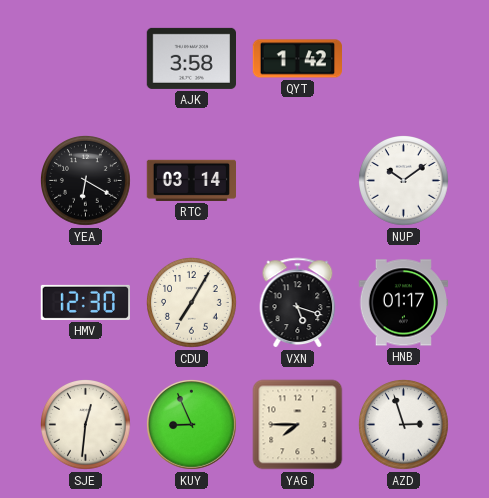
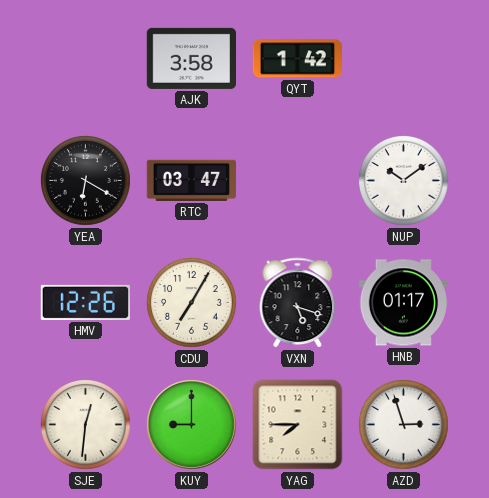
RTC: 03:14 -> 03:47
HMV: 12:30 -> 12:26
KUY: 8:56 -> 9:00
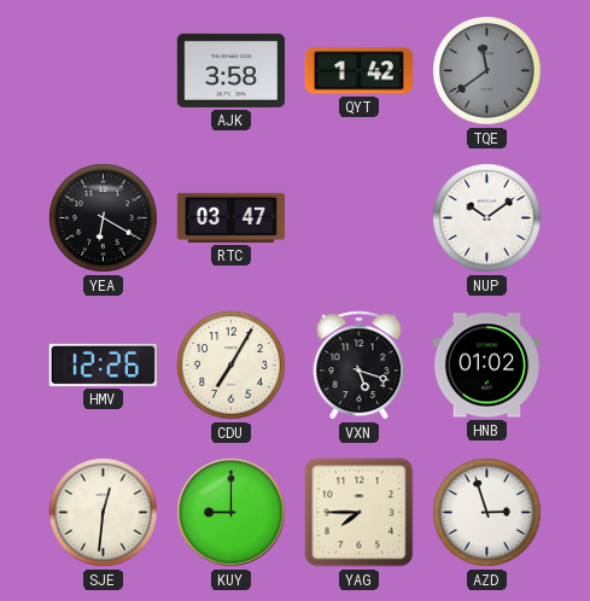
TQE: none -> 11:39
HNB: 01:17 -> 01:02
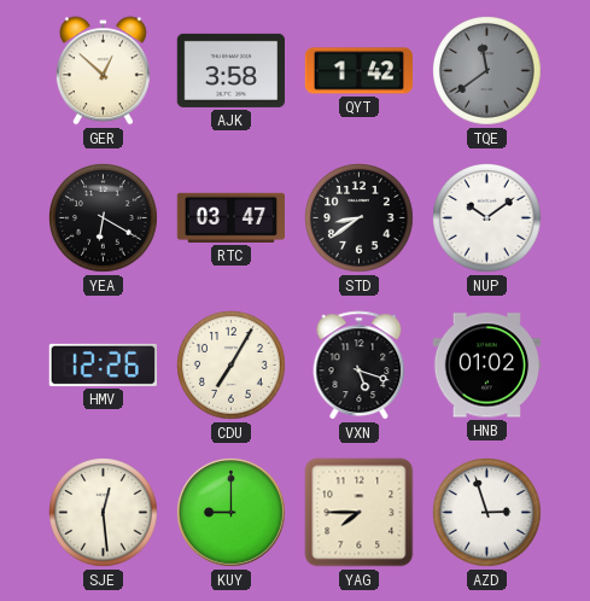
GER: none -> 12:52
STD: none -> 8:39
SJE: 12:31 -> 12:29
